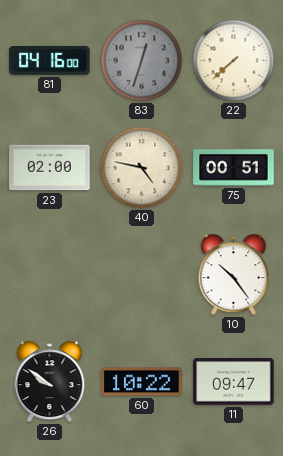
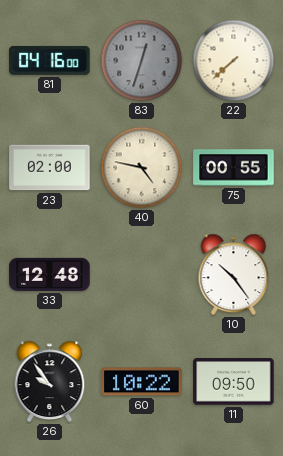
75: 00:51 -> 00:55
33: none -> 12:48
26: 9:51 -> 9:54
11: 09:47 -> 09:50
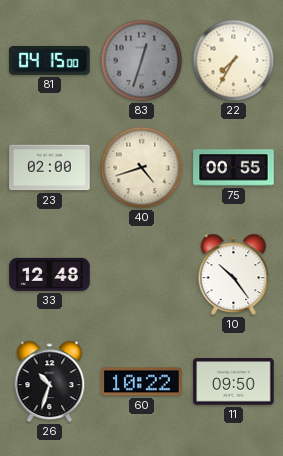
81: 04:16 -> 04:15
22: 7:38 -> 7:35
40: 4:47 -> 4:42
26: 9:54 -> 10:33
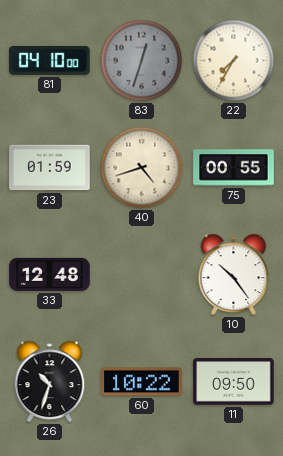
81: 04:15 -> 04:10
23: 02:00 -> 01:59
